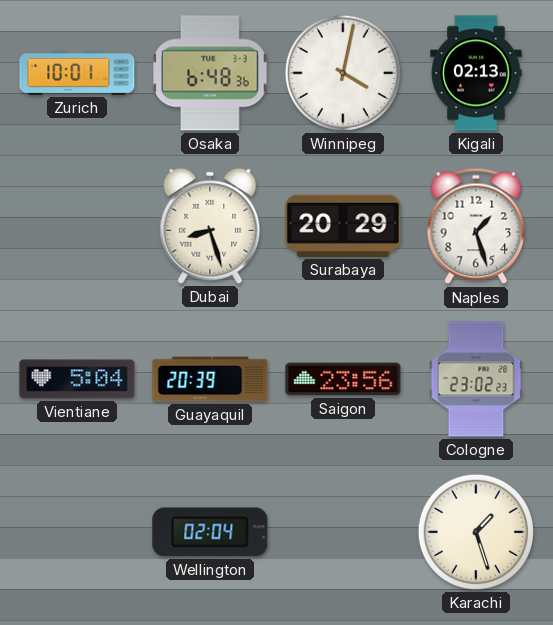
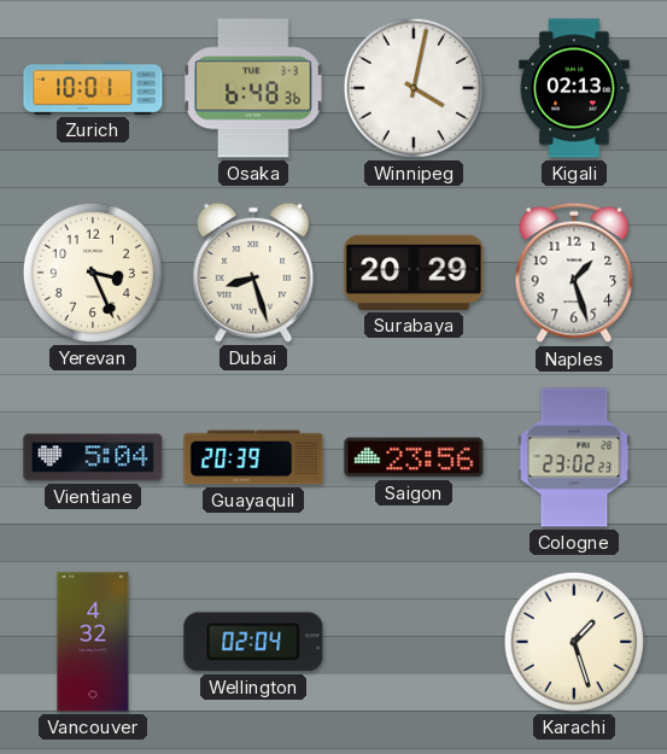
Yerevan: none -> 3:26
Vancouver: none -> 4:32
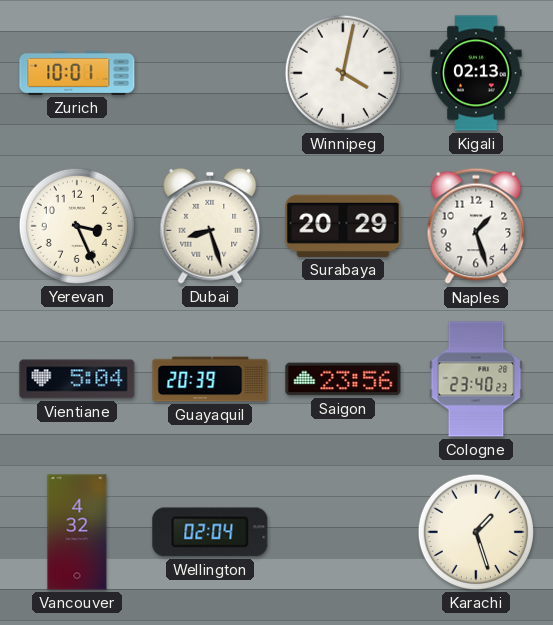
Osaka: 6:48 -> none
Cologne: 23:02 -> 23:40
